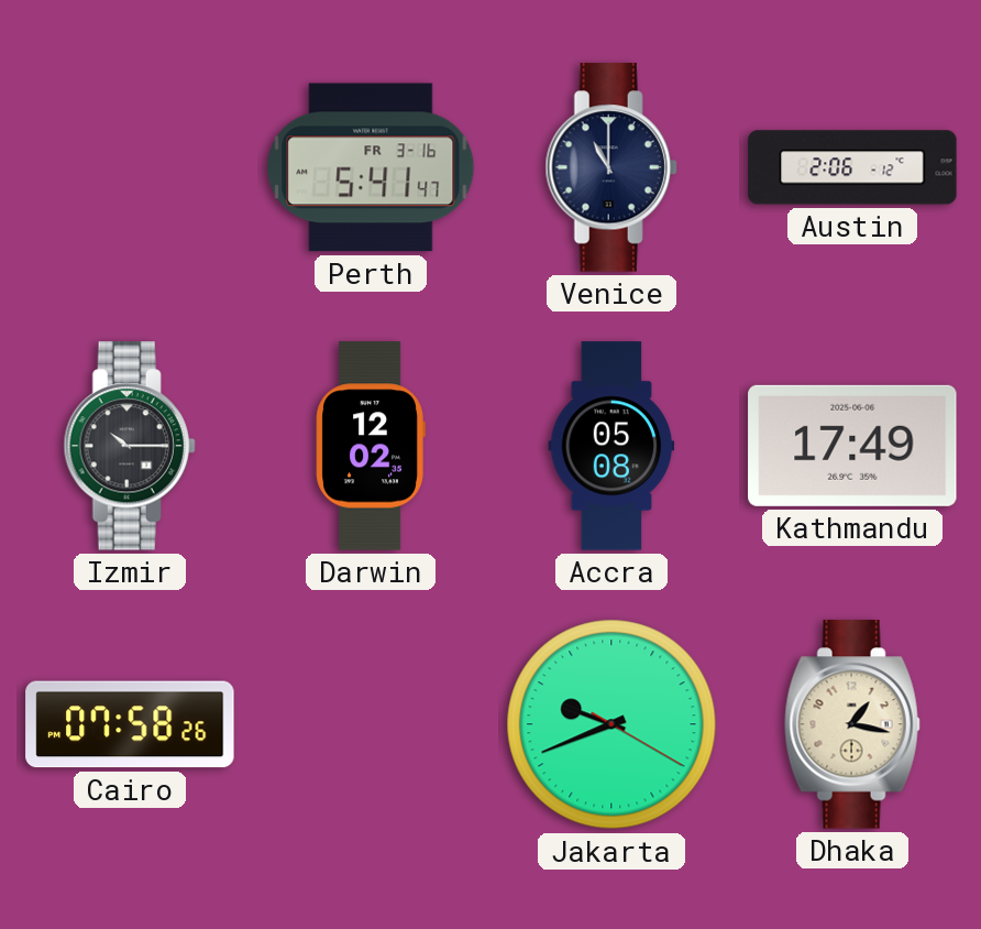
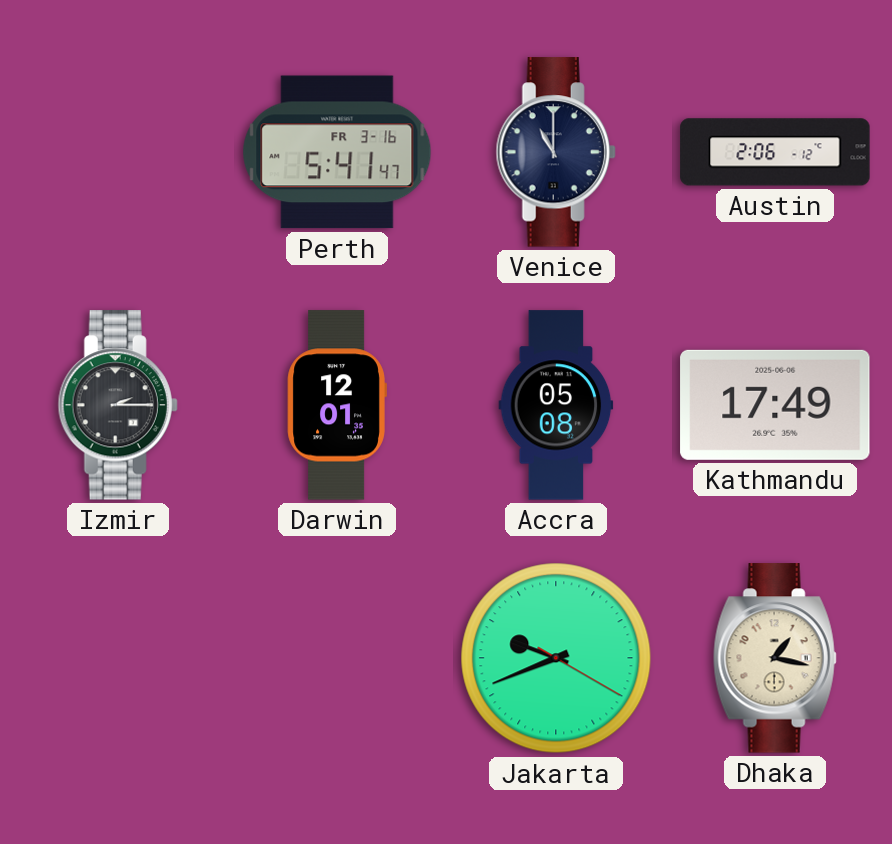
Izmir: 10:15 -> 2:15
Darwin: 12:02 -> 12:01
Cairo: 07:58 -> none
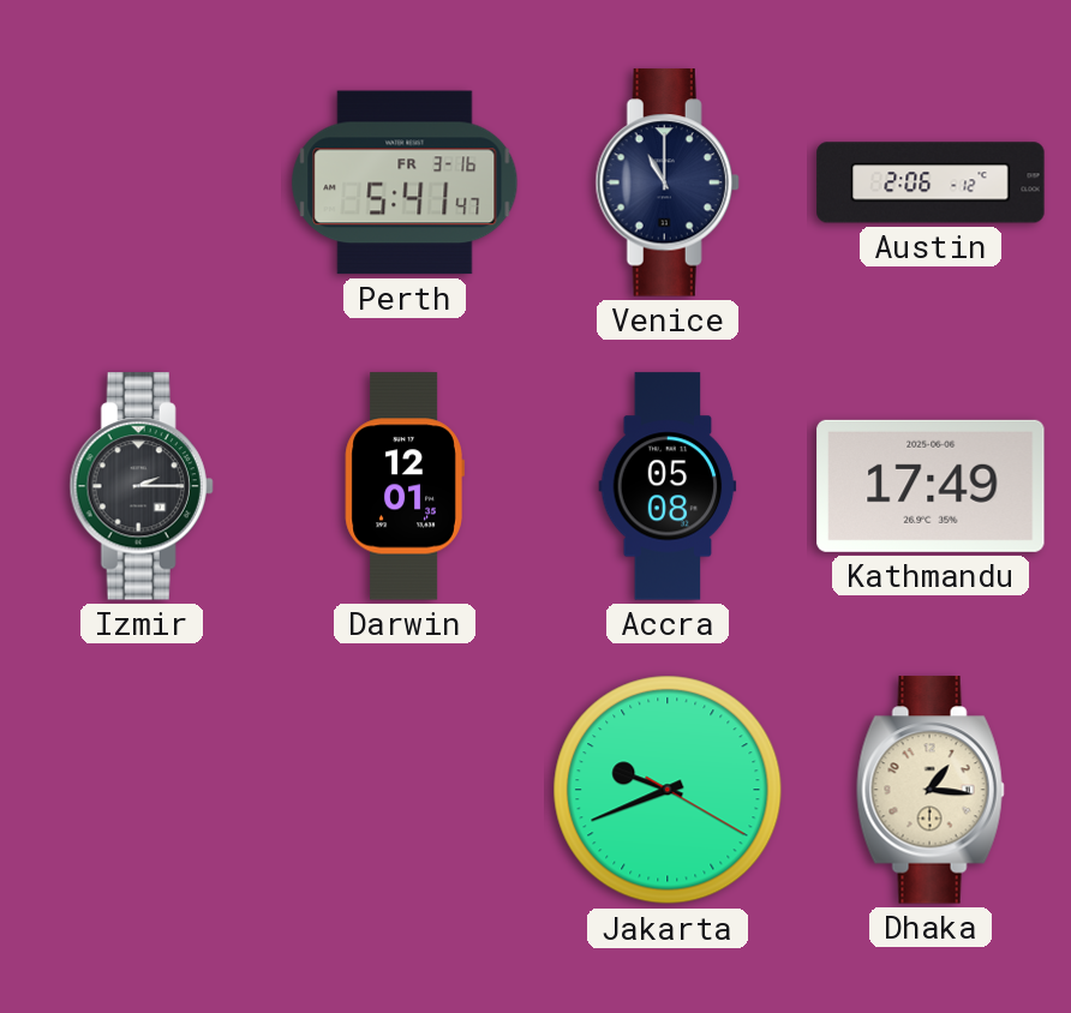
Dhaka: 1:17 -> 1:16
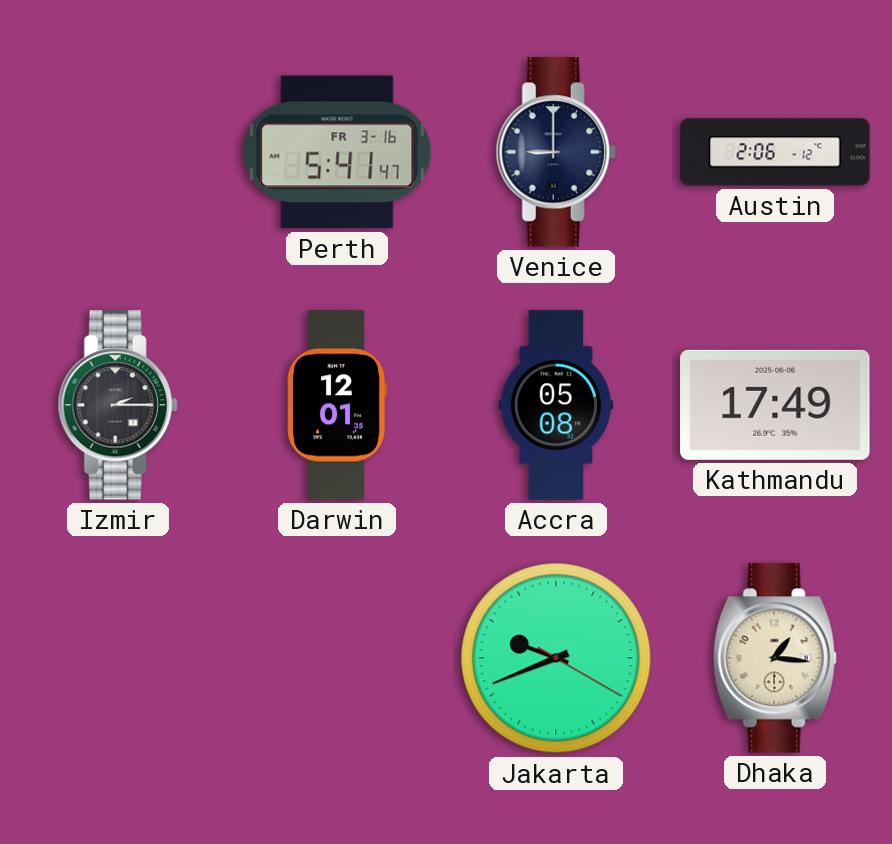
Venice: 11:00 -> 9:00
